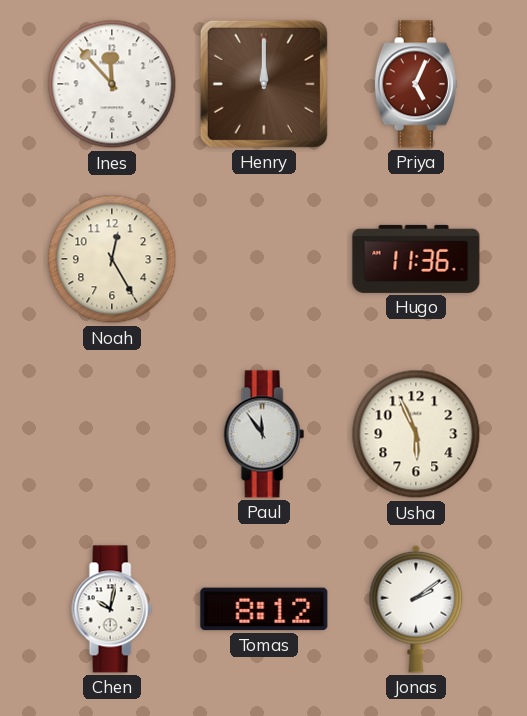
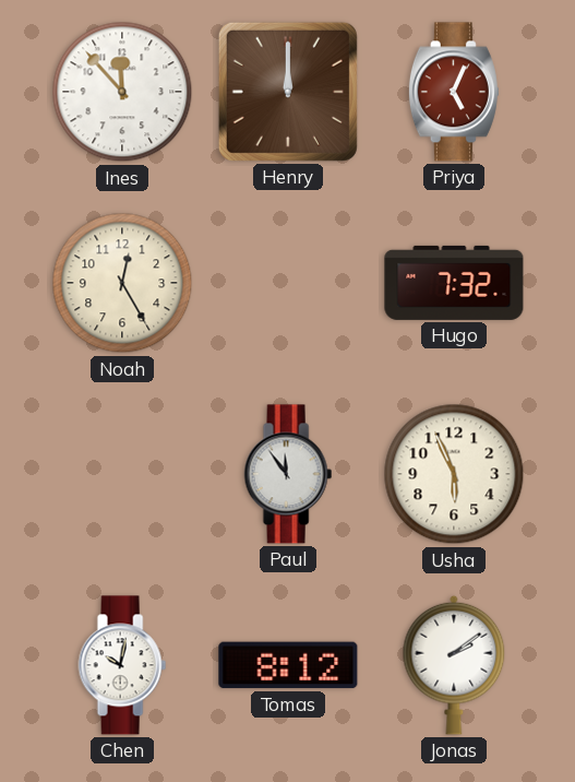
Hugo: 11:36 -> 7:32
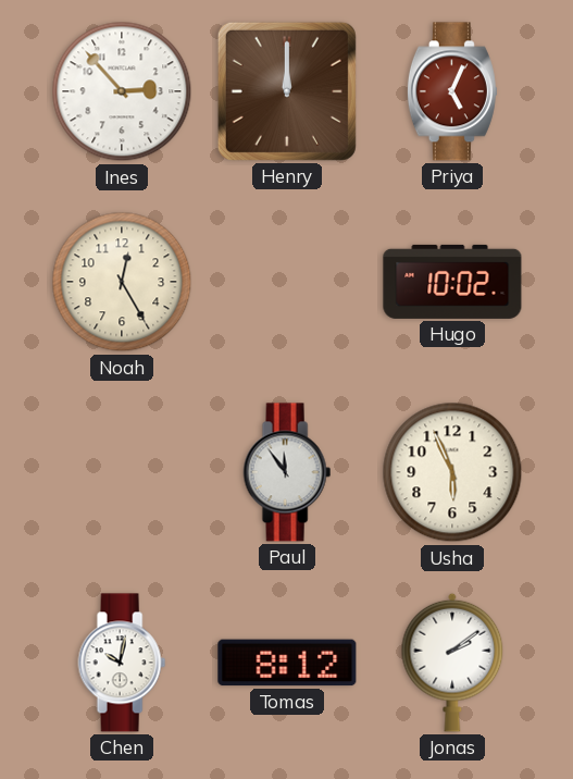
Ines: 11:53 -> 2:53
Hugo: 7:32 -> 10:02
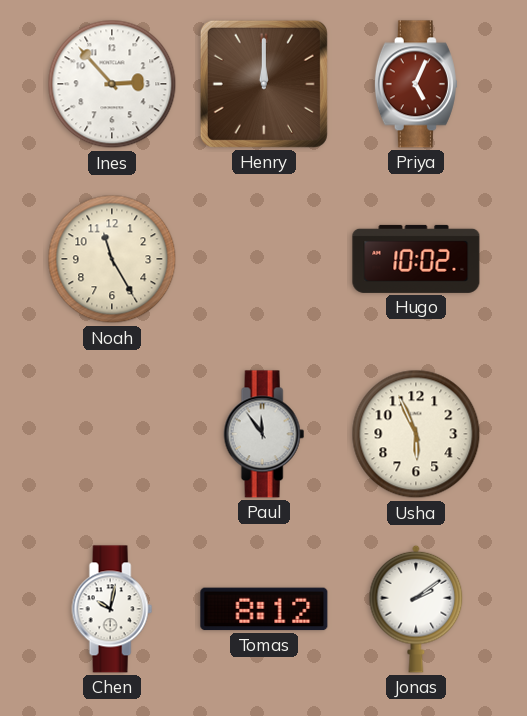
Noah: 12:25 -> 11:25
